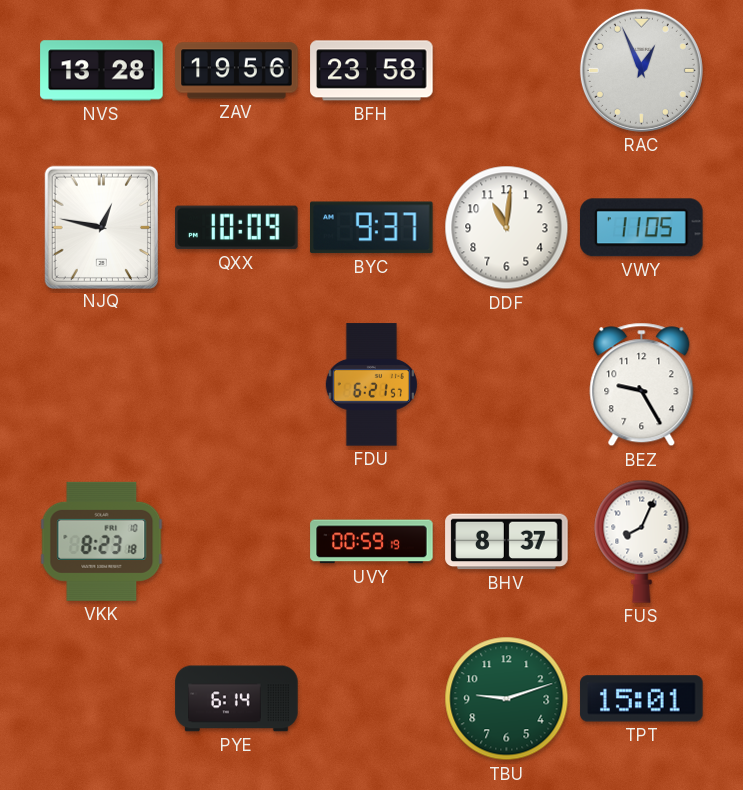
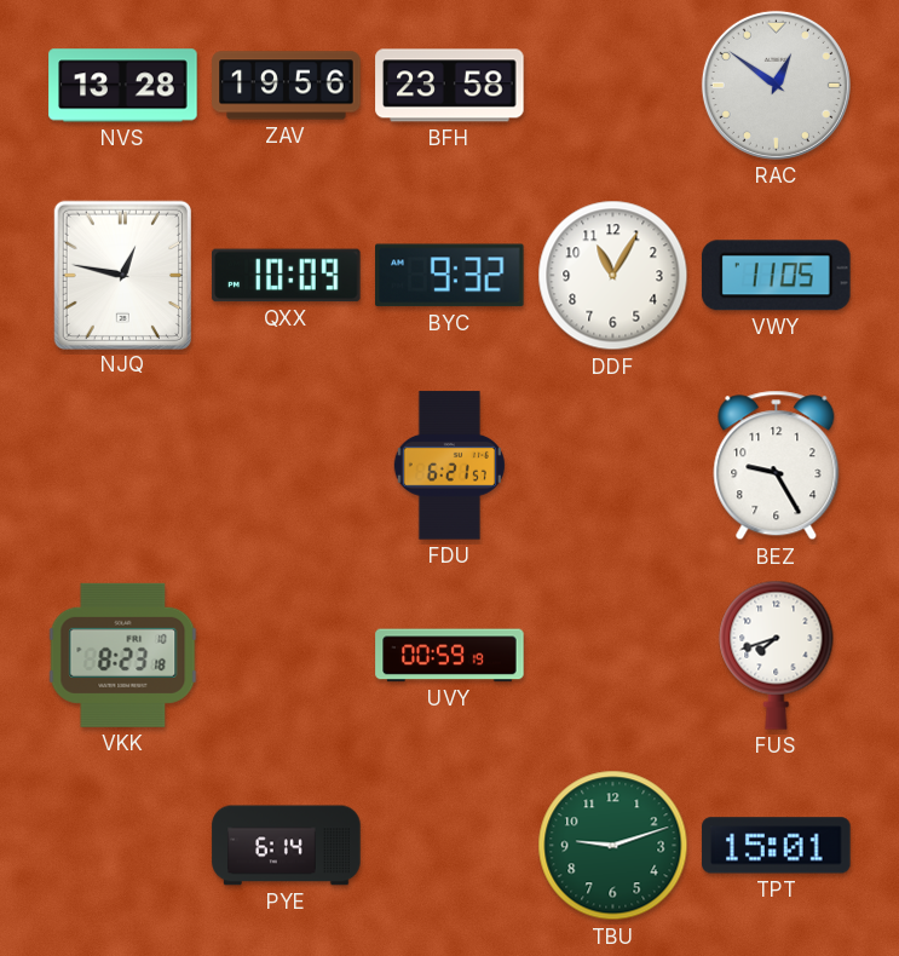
RAC: 12:56 -> 12:51
BYC: 9:37 -> 9:32
DDF: 11:01 -> 11:05
BHV: 8:37 -> none
FUS: 8:04 -> 7:42
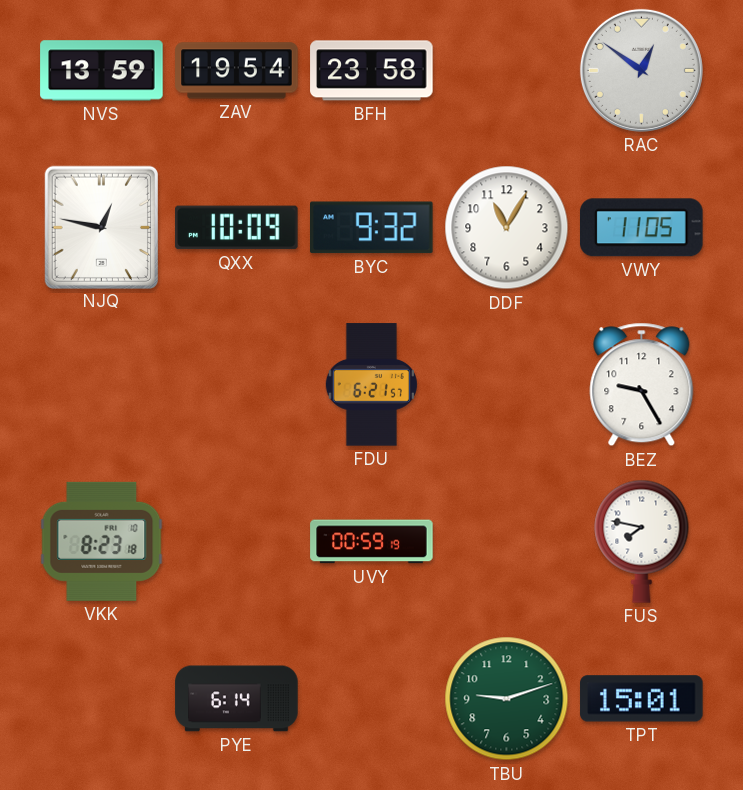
NVS: 13:28 -> 13:59
ZAV: 19:56 -> 19:54
FUS: 7:42 -> 7:47
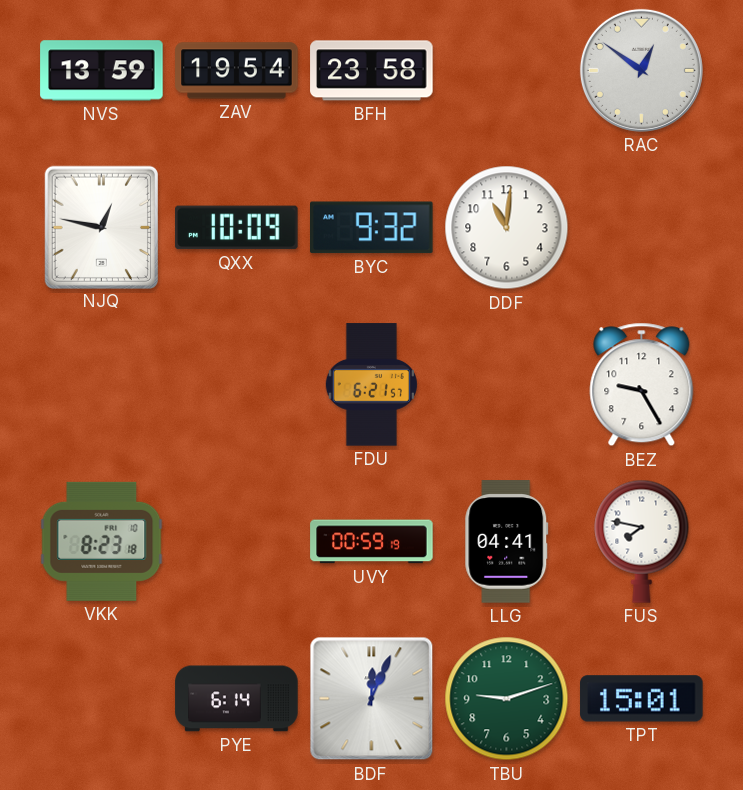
DDF: 11:05 -> 11:01
VWY: 11:05 -> none
LLG: none -> 04:41
BDF: none -> 12:04
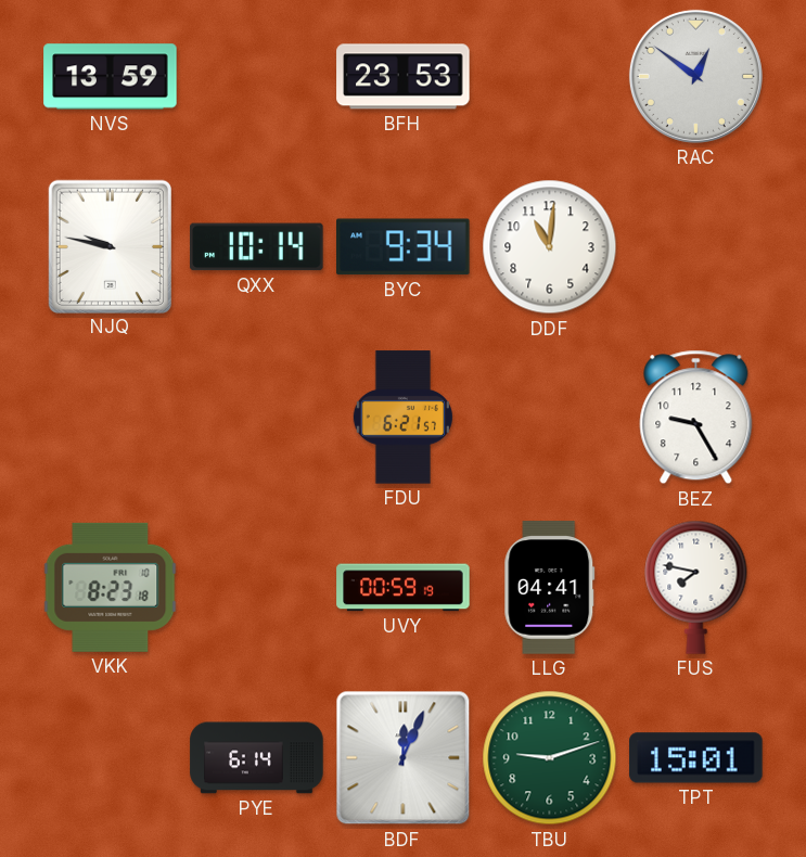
ZAV: 19:54 -> none
BFH: 23:58 -> 23:53
NJQ: 12:47 -> 9:47
QXX: 10:09 -> 10:14
BYC: 9:32 -> 9:34
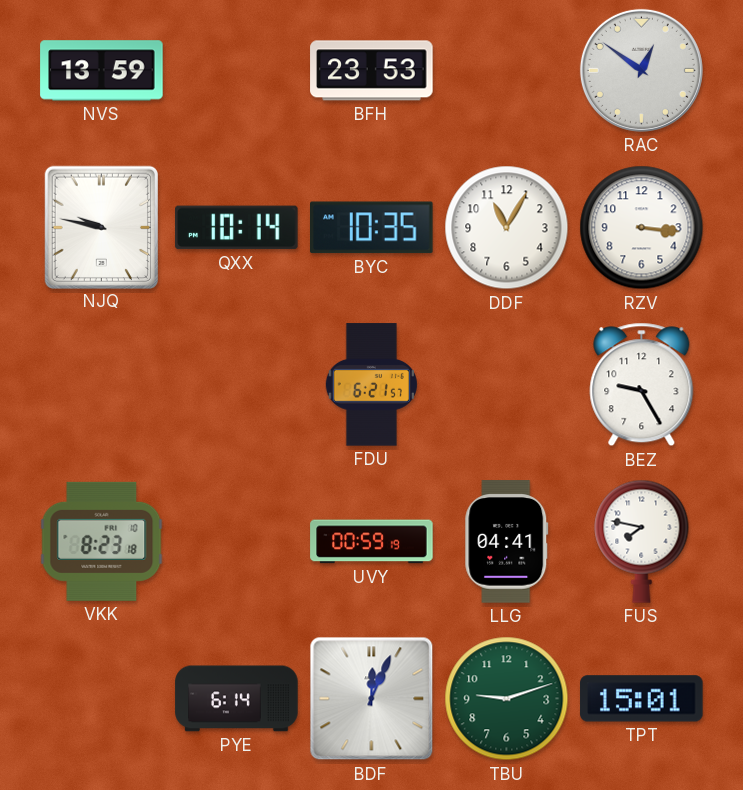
BYC: 9:34 -> 10:35
DDF: 11:01 -> 11:05
RZV: none -> 3:16
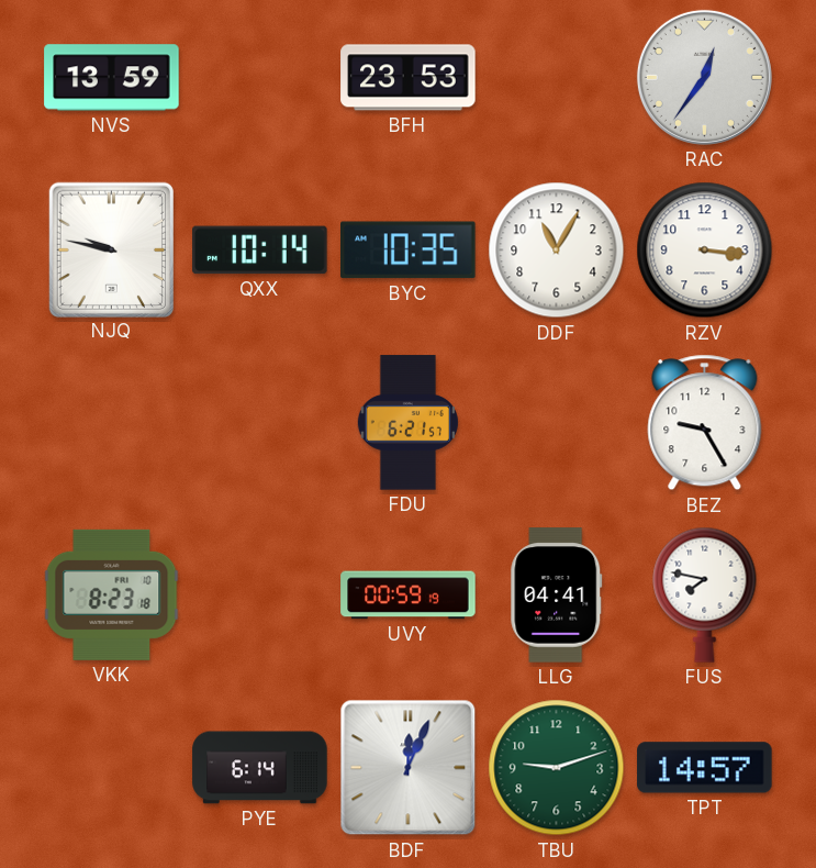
RAC: 12:51 -> 12:36
TPT: 15:01 -> 14:57
